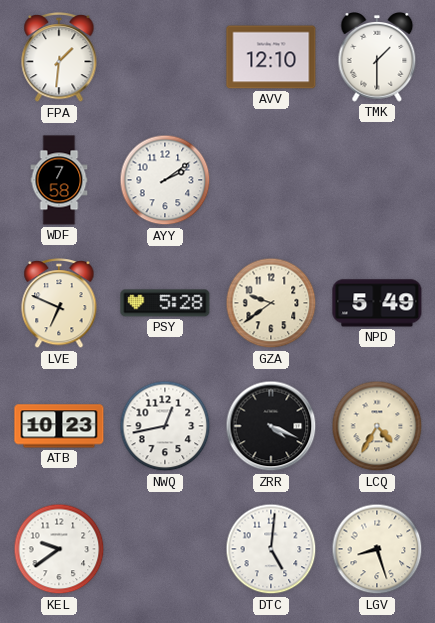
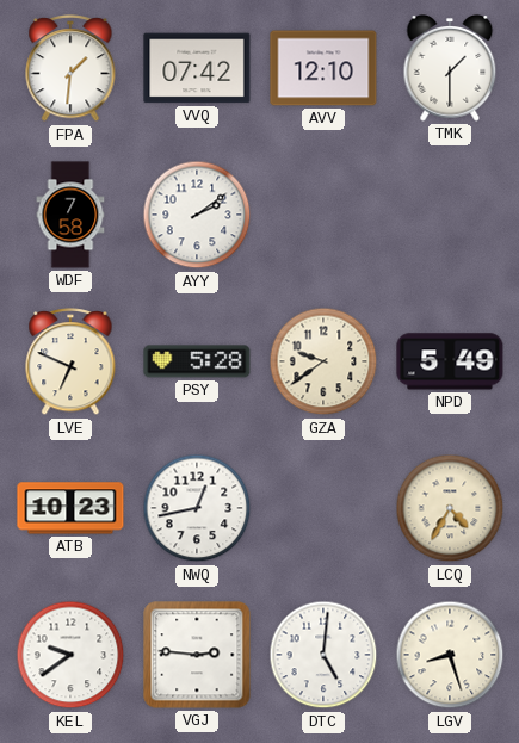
VVQ: none -> 07:42
ZRR: 4:19 -> none
VGJ: none -> 2:46
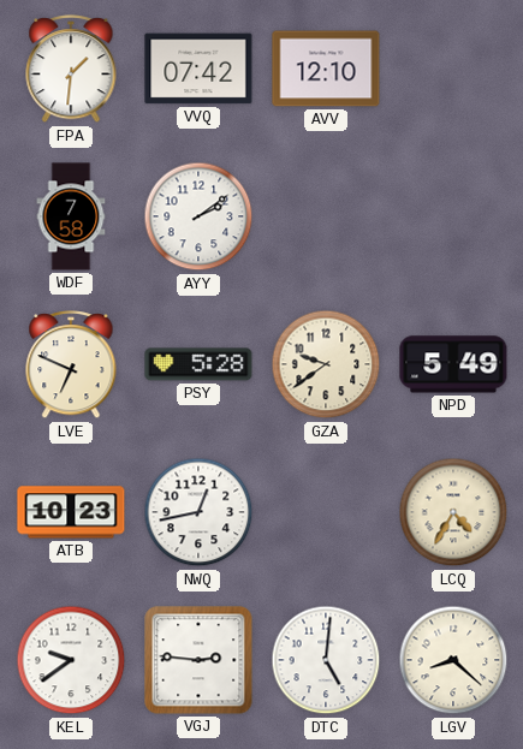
TMK: 1:30 -> none
LGV: 8:27 -> 8:22
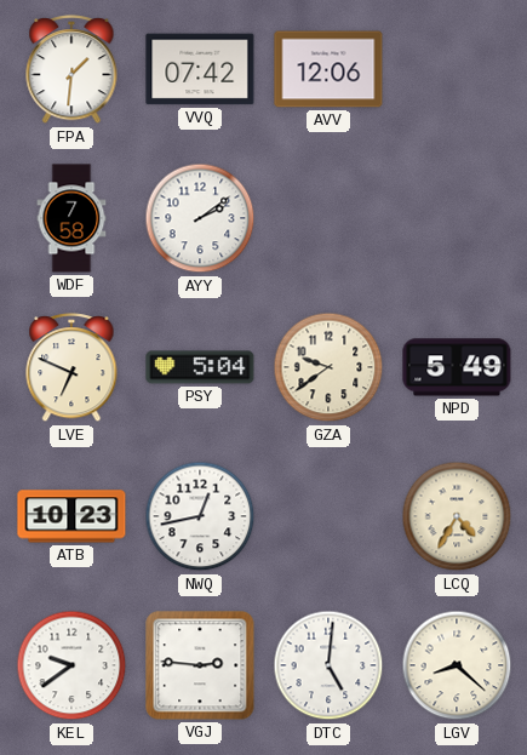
AVV: 12:10 -> 12:06
PSY: 5:28 -> 5:04
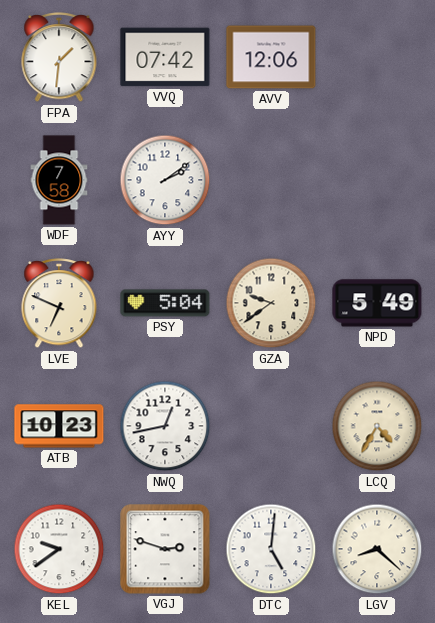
VGJ: 2:46 -> 2:48
